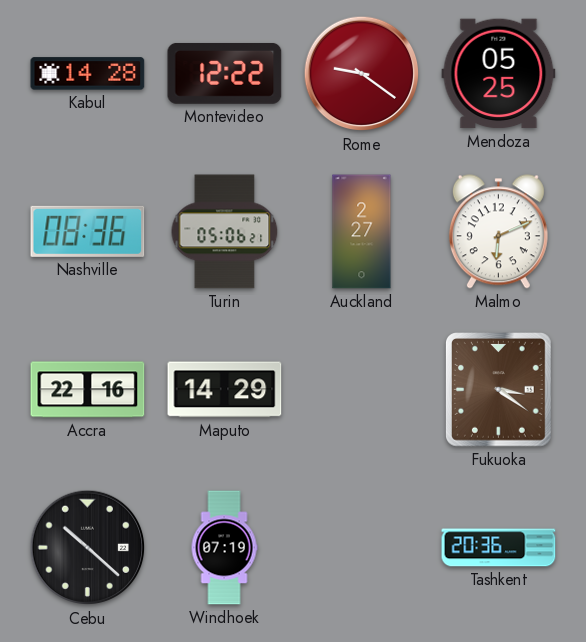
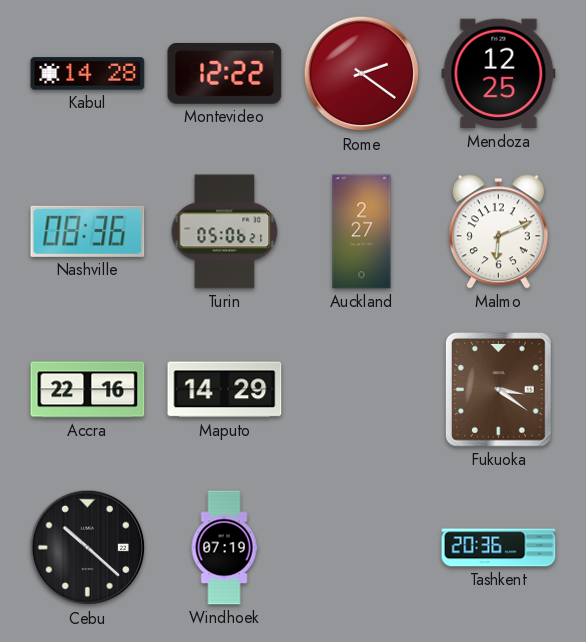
Rome: 9:21 -> 2:21
Mendoza: 05:25 -> 12:25
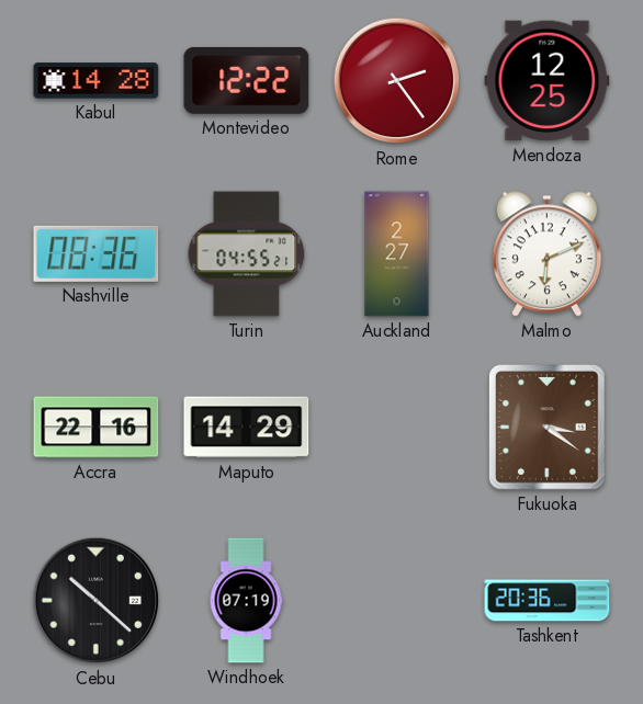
Rome: 2:21 -> 2:24
Turin: 05:06 -> 04:55
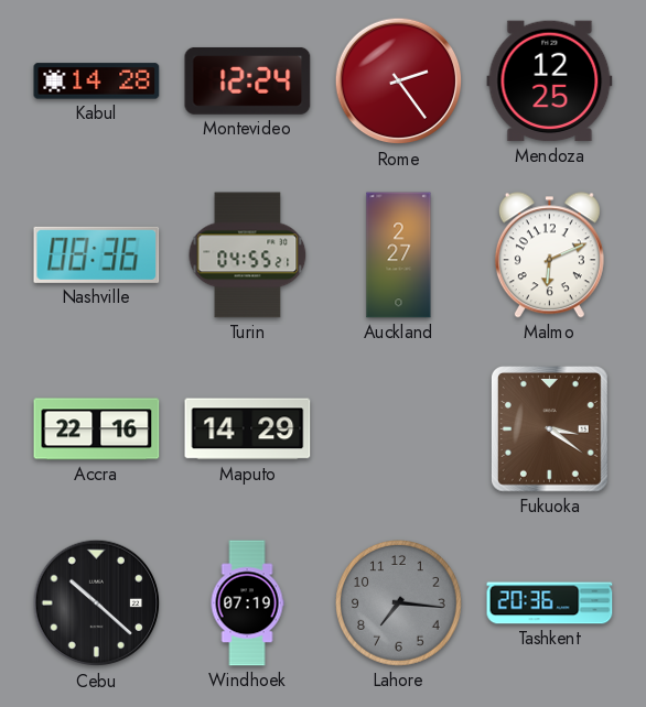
Montevideo: 12:22 -> 12:24
Lahore: none -> 7:16
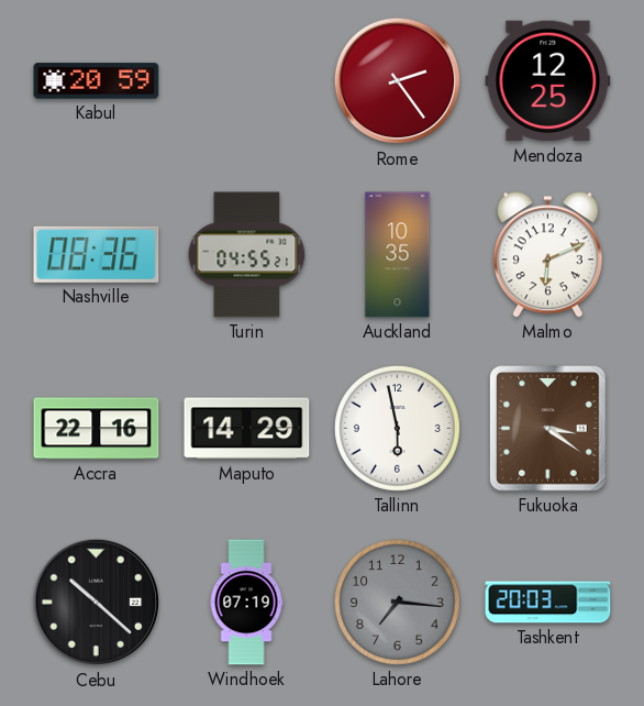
Kabul: 14:28 -> 20:59
Montevideo: 12:24 -> none
Auckland: 2:27 -> 10:35
Tallinn: none -> 5:58
Tashkent: 20:36 -> 20:03
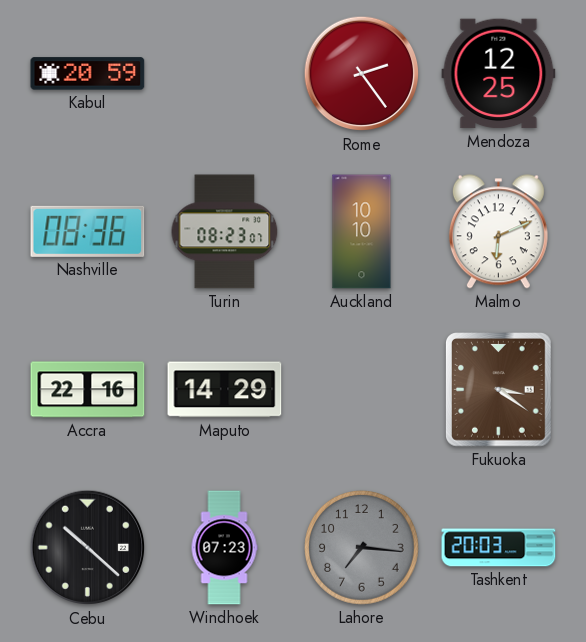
Turin: 04:55 -> 08:23
Auckland: 10:35 -> 10:10
Tallinn: 5:58 -> none
Windhoek: 07:19 -> 07:23
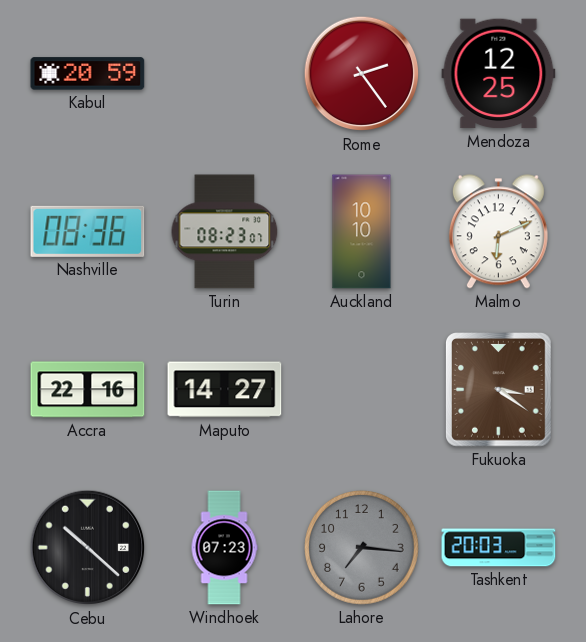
Maputo: 14:29 -> 14:27
